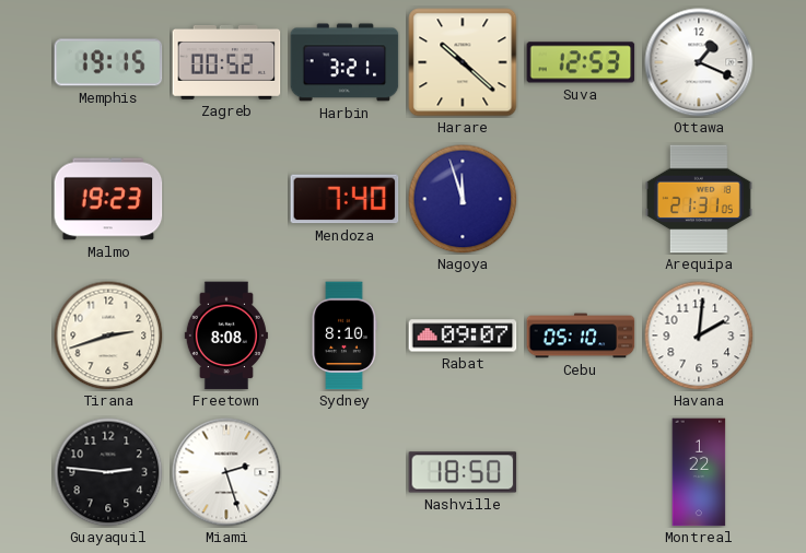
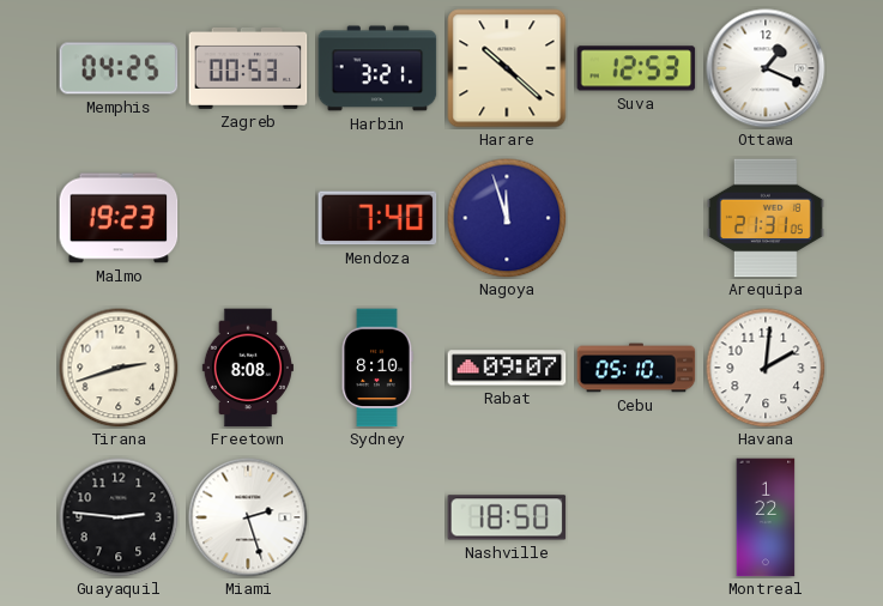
Memphis: 19:15 -> 04:25
Zagreb: 00:52 -> 00:53
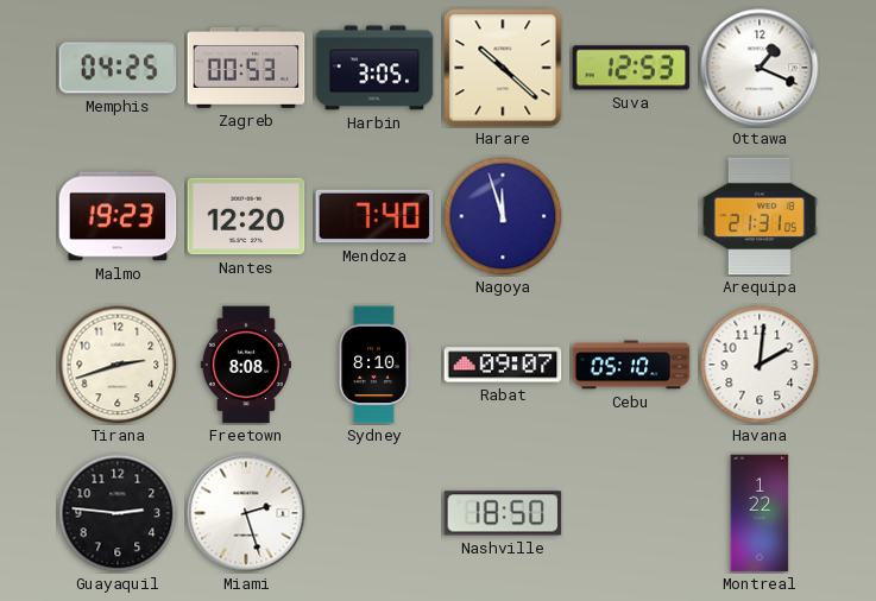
Harbin: 3:21 -> 3:05
Nantes: none -> 12:20
